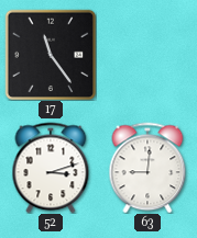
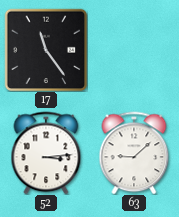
52: 3:12 -> 3:14
63: 9:01 -> 9:08
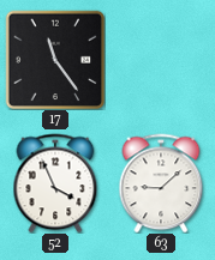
52: 3:14 -> 3:56
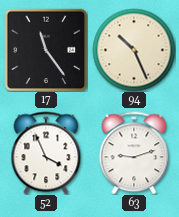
94: none -> 10:26
63: 9:08 -> 9:12
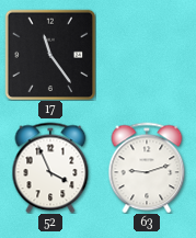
94: 10:26 -> none
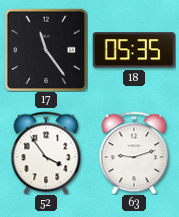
18: none -> 05:35
52: 3:56 -> 3:54
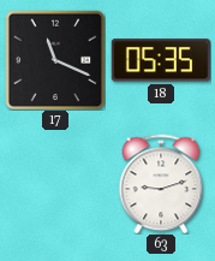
17: 11:24 -> 11:19
52: 3:54 -> none
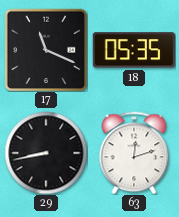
29: none -> 8:43
63: 9:12 -> 12:12
